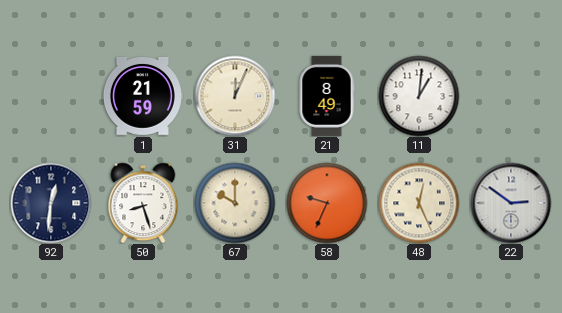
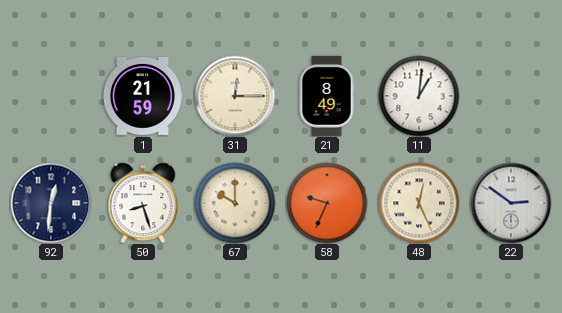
31: 12:04 -> 12:15
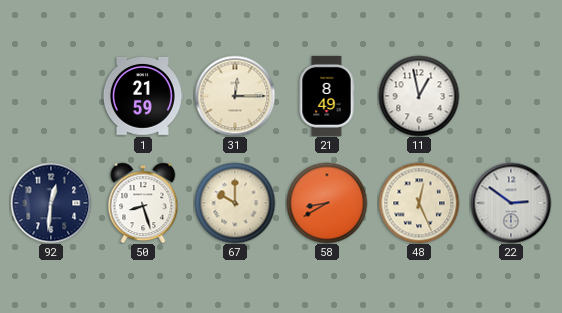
11: 1:01 -> 12:58
58: 9:34 -> 8:40
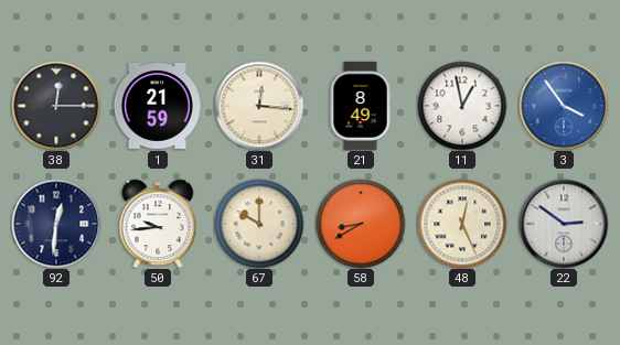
38: none -> 12:15
31: 12:15 -> 12:16
3: none -> 3:54
50: 8:27 -> 9:44
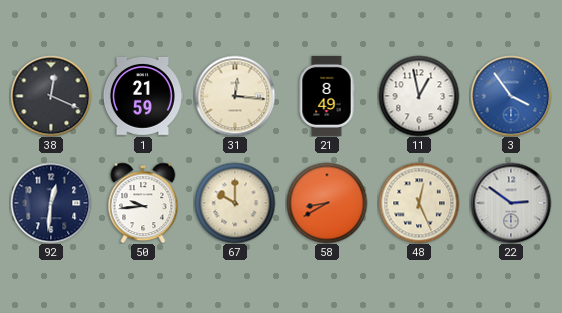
38: 12:15 -> 12:19
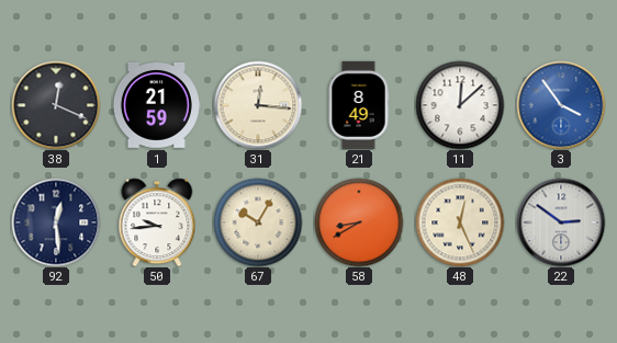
11: 12:58 -> 12:08
92: 12:31 -> 12:29
67: 10:00 -> 10:05
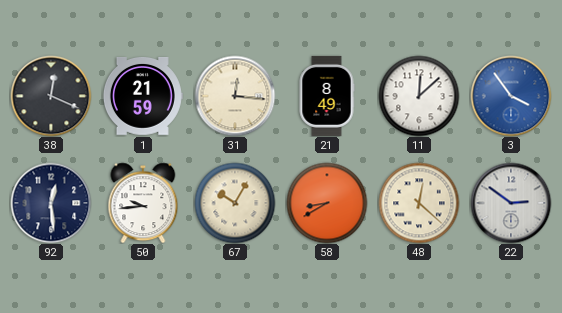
48: 12:26 -> 12:22
